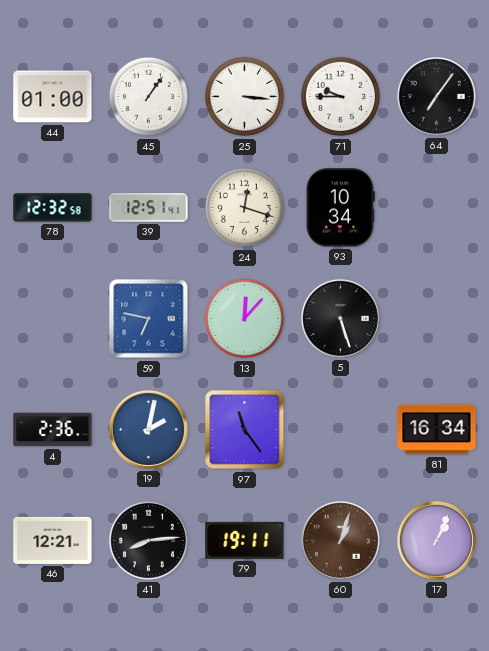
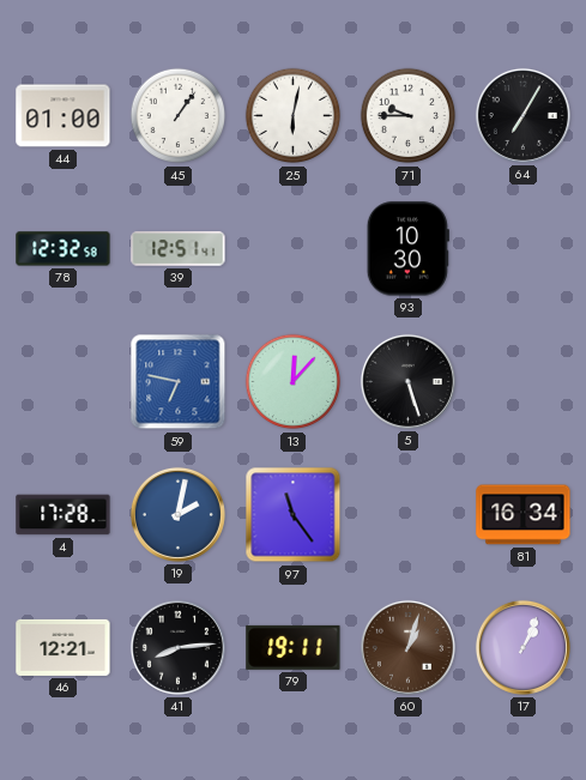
25: 3:16 -> 6:02
64: 7:06 -> 7:05
24: 12:18 -> none
93: 10:34 -> 10:30
4: 2:36 -> 17:28
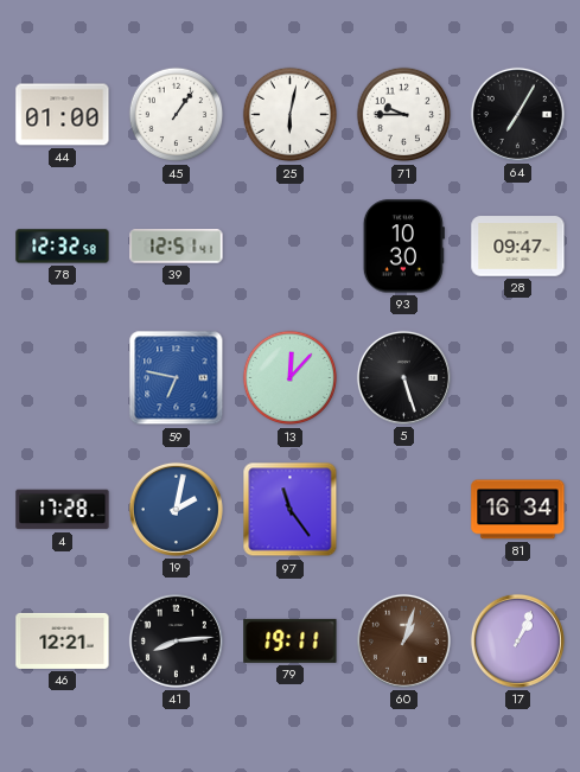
28: none -> 09:47
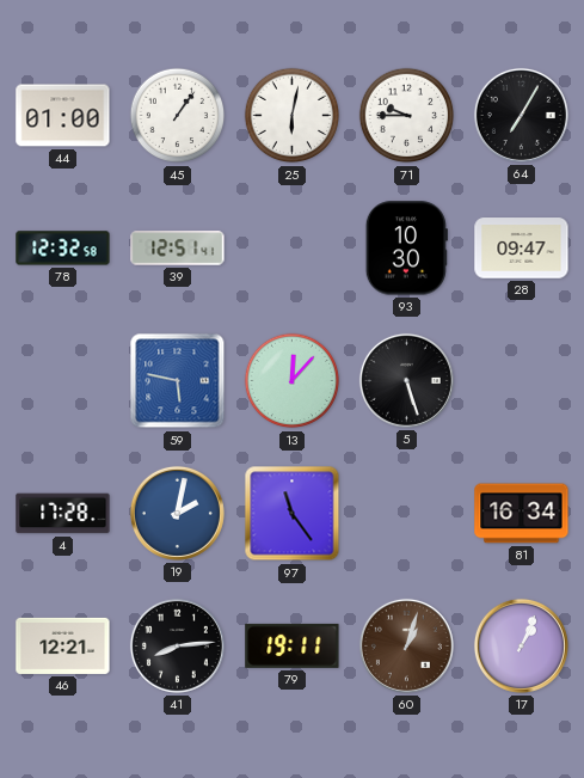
59: 6:47 -> 5:47
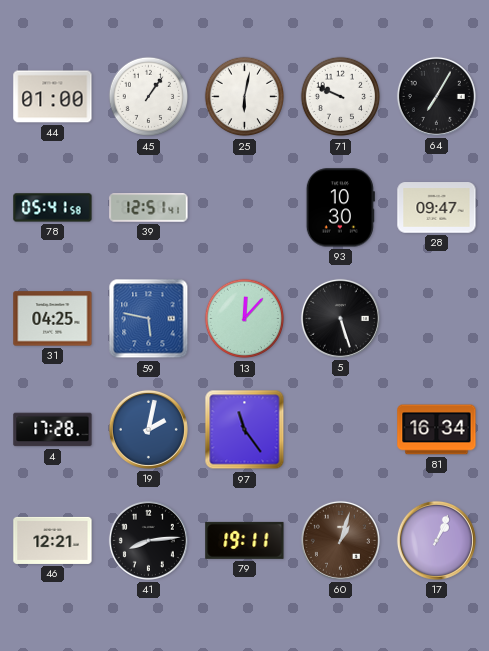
71: 9:45 -> 9:49
78: 12:32 -> 05:41
31: none -> 04:25
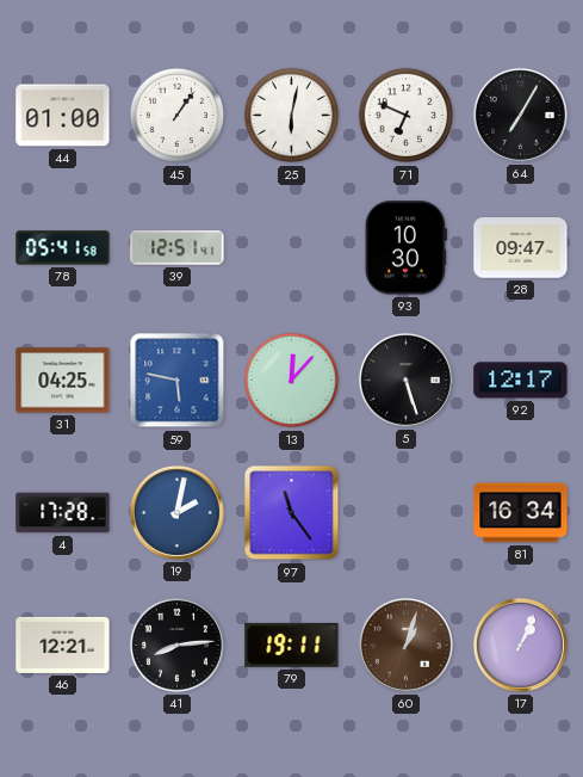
71: 9:49 -> 6:49
92: none -> 12:17
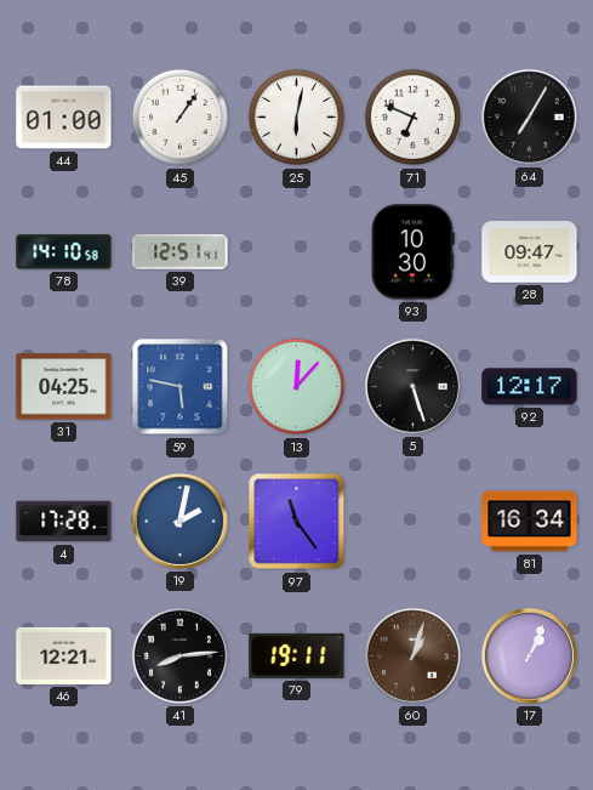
78: 05:41 -> 14:10
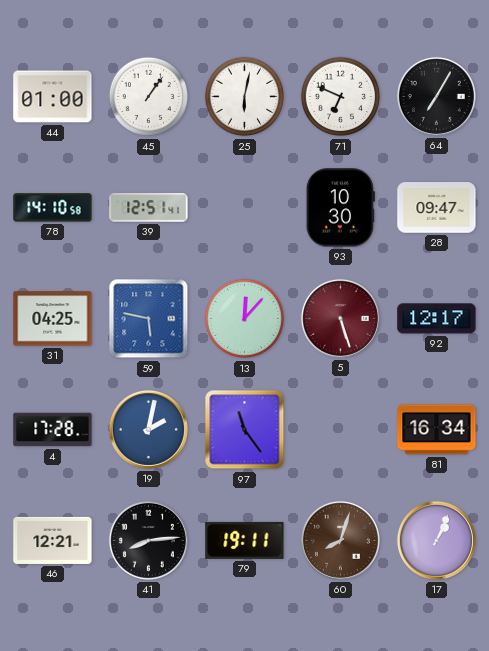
5 dial: black -> burgundy
60: 1:03 -> 8:03
